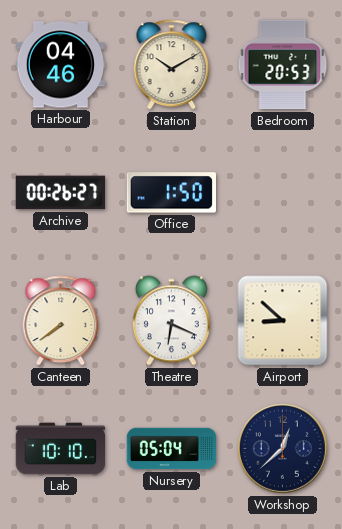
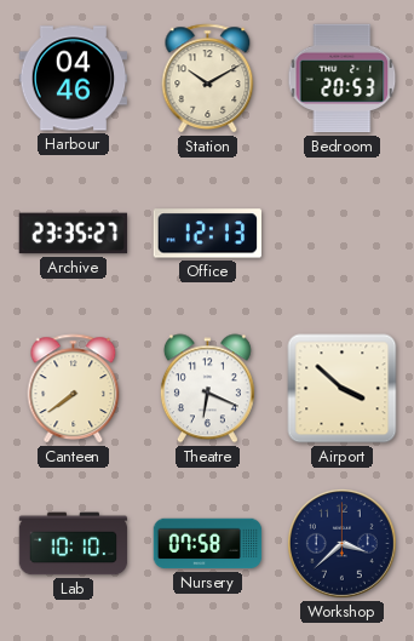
Archive: 00:26 -> 23:35
Office: 1:50 -> 12:13
Airport: 8:52 -> 3:52
Nursery: 05:04 -> 07:58
Workshop: 12:38 -> 3:38
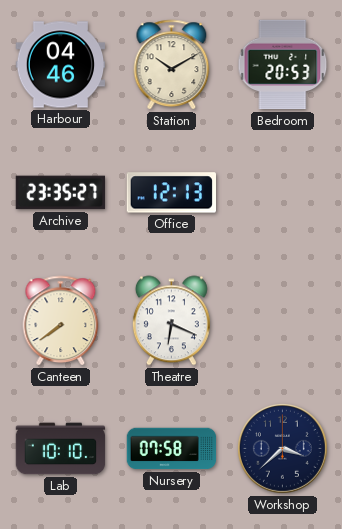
Airport: 3:52 -> none
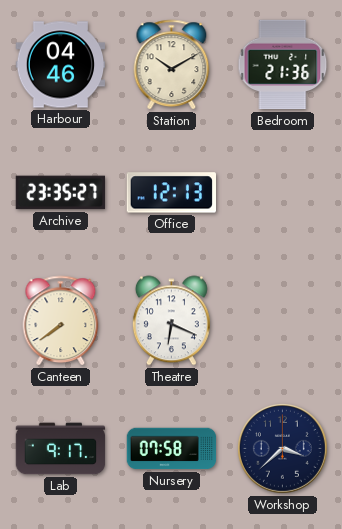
Bedroom: 20:53 -> 21:36
Lab: 10:10 -> 9:17
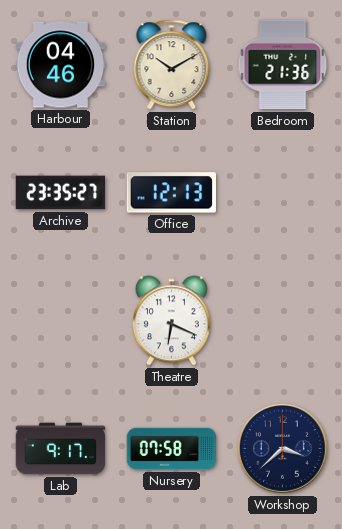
Canteen: 7:39 -> none
